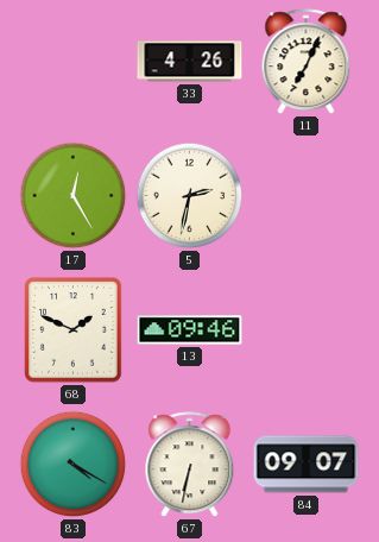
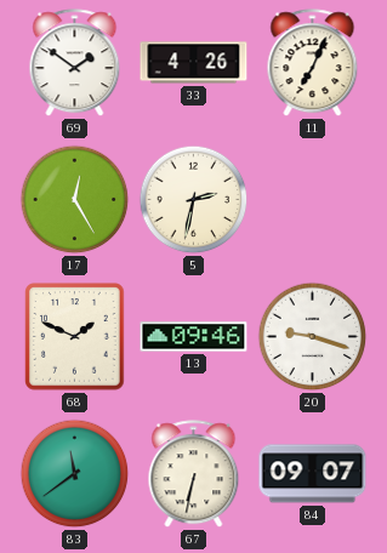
69: none -> 1:51
20: none -> 9:18
83: 4:20 -> 11:39
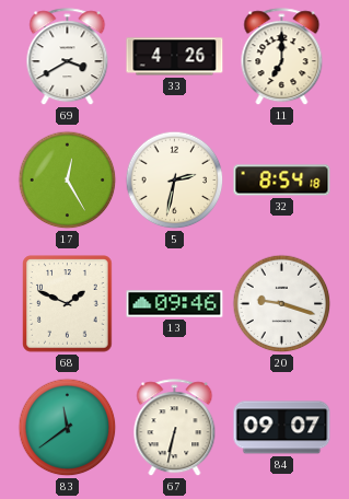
69: 1:51 -> 3:40
11: 7:04 -> 7:00
32: none -> 8:54
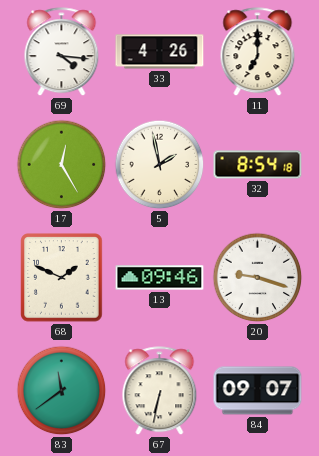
69: 3:40 -> 4:16
5: 2:32 -> 1:58
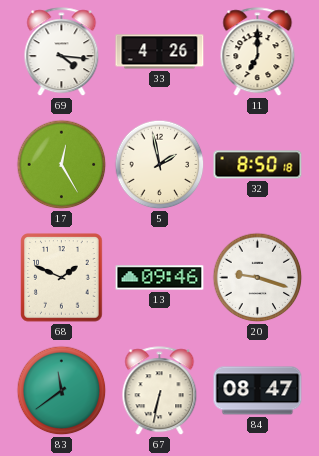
32: 8:54 -> 8:50
84: 09:07 -> 08:47
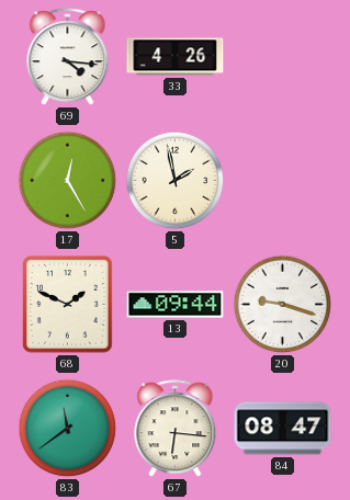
11: 7:00 -> none
32: 8:50 -> none
13: 09:46 -> 09:44
67: 6:32 -> 6:16
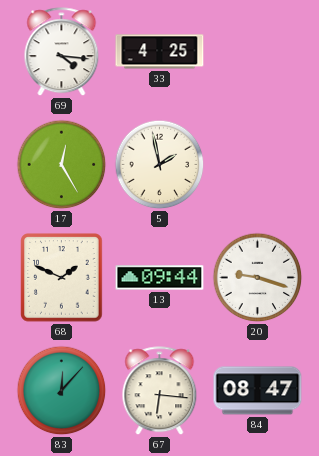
33: 4:26 -> 4:25
83: 11:39 -> 12:07
